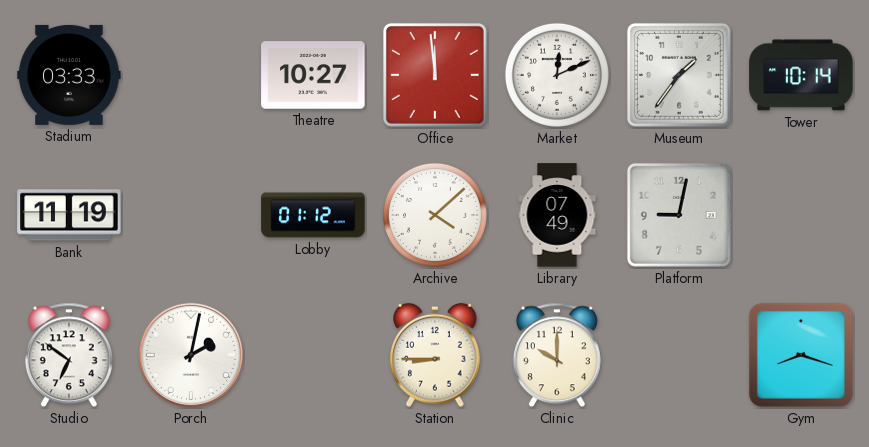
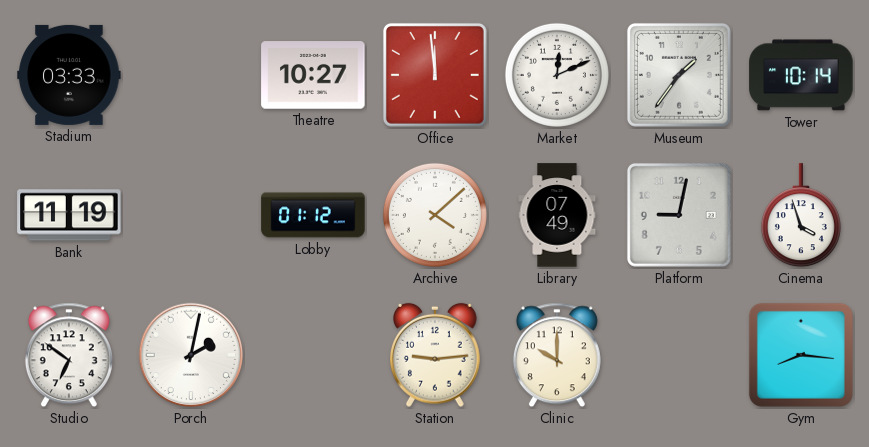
Cinema: none -> 3:57
Station: 8:45 -> 9:14
Gym: 8:18 -> 8:16
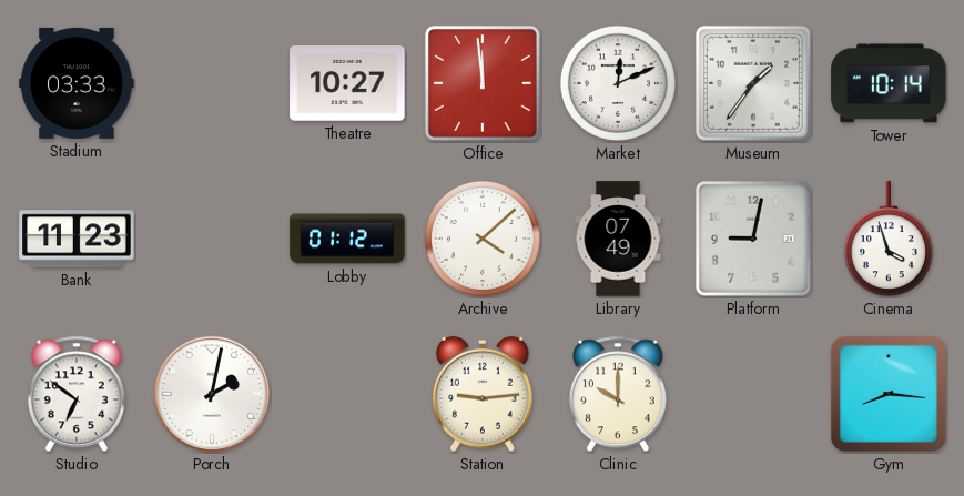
Bank: 11:19 -> 11:23
